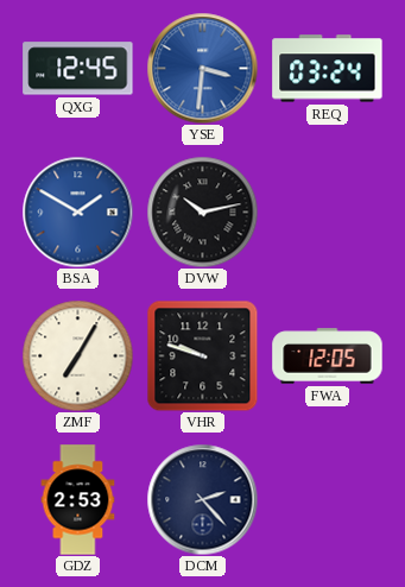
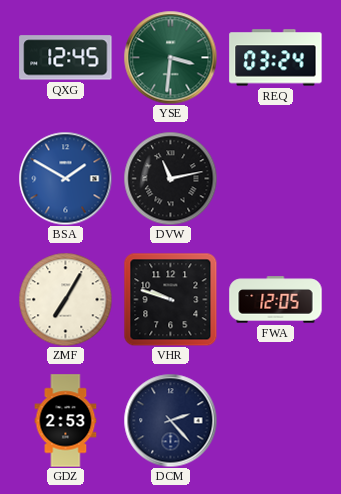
YSE dial: blue -> green
DVW: 10:13 -> 11:13
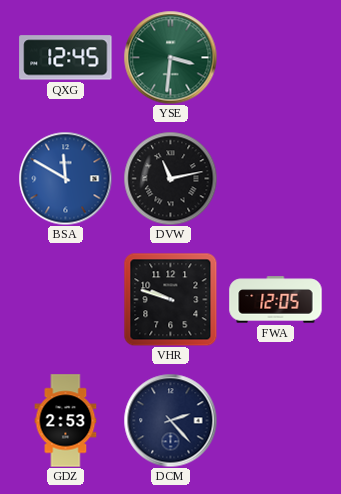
REQ: 03:24 -> none
BSA: 1:50 -> 11:50
ZMF: 7:05 -> none
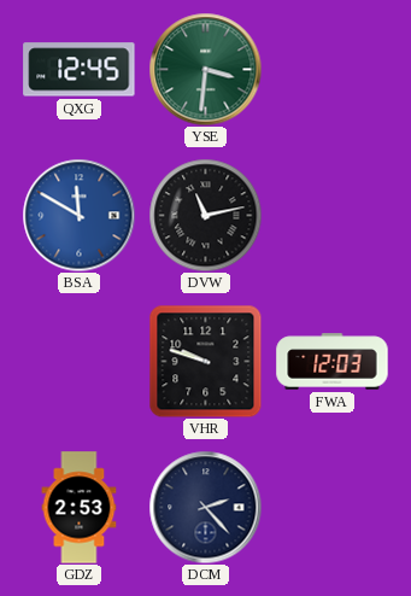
FWA: 12:05 -> 12:03
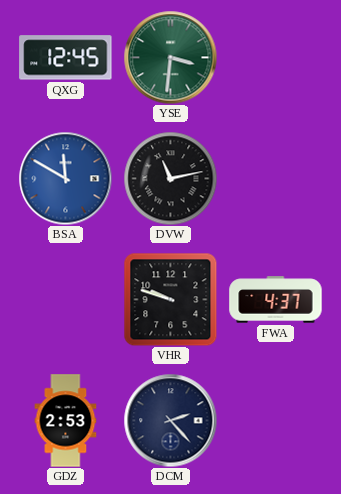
FWA: 12:03 -> 4:37
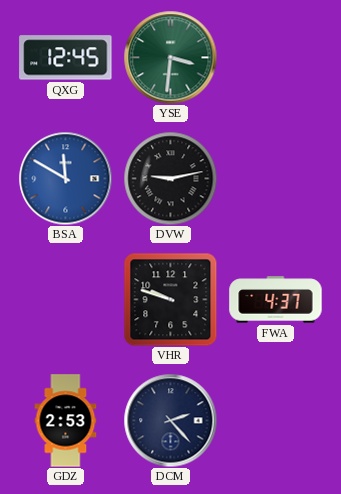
DVW: 11:13 -> 9:13
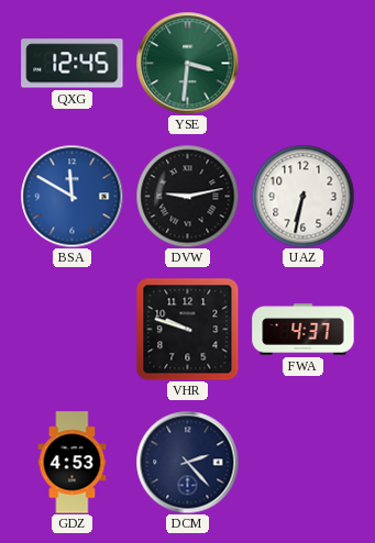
UAZ: none -> 6:32
GDZ: 2:53 -> 4:53
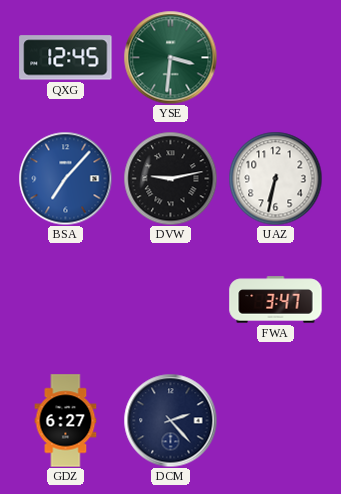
BSA: 11:50 -> 7:07
VHR: 9:48 -> none
FWA: 4:37 -> 3:47
GDZ: 4:53 -> 6:27
